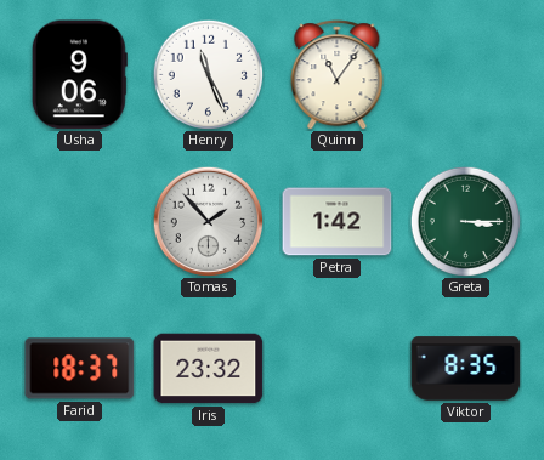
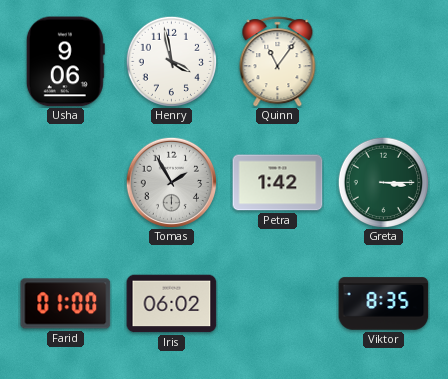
Henry: 11:26 -> 3:58
Tomas: 1:53 -> 1:55
Farid: 18:37 -> 01:00
Iris: 23:32 -> 06:02
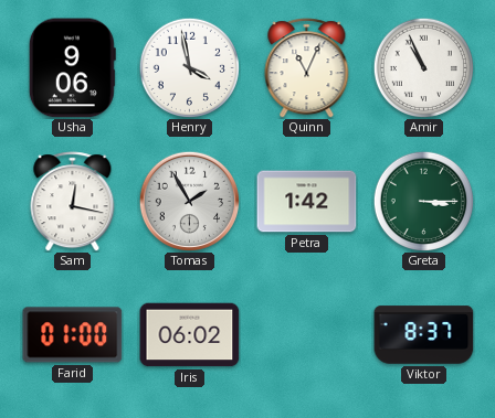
Quinn: 11:06 -> 11:04
Amir: none -> 10:56
Sam: none -> 12:17
Viktor: 8:35 -> 8:37
